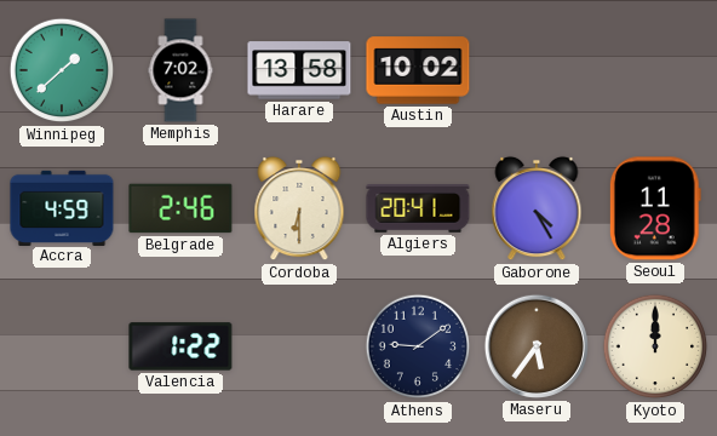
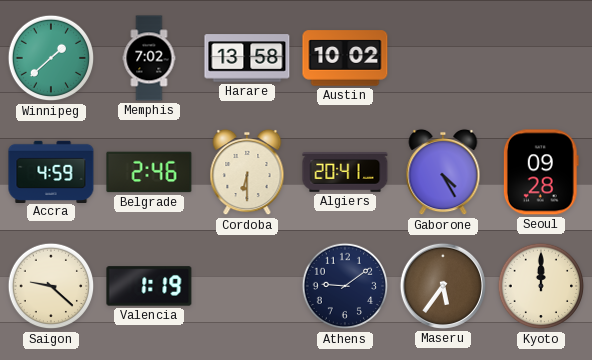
Seoul: 11:28 -> 09:28
Saigon: none -> 9:22
Valencia: 1:22 -> 1:19
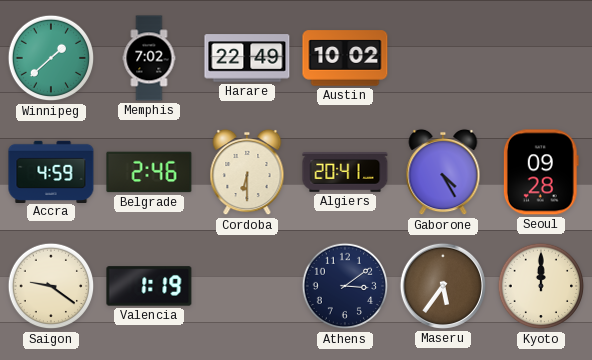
Harare: 13:58 -> 22:49
Saigon: 9:22 -> 9:21
Athens: 9:09 -> 3:09
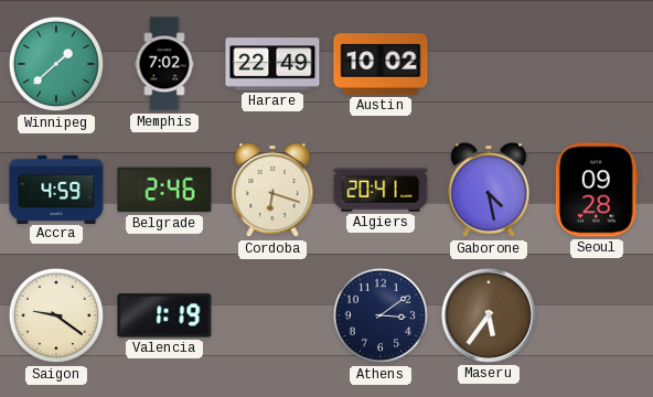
Cordoba: 6:30 -> 6:18
Gaborone: 4:25 -> 4:28
Kyoto: 12:00 -> none
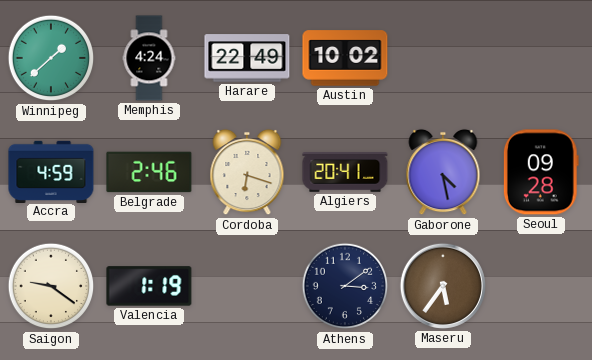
Memphis: 7:02 -> 4:24
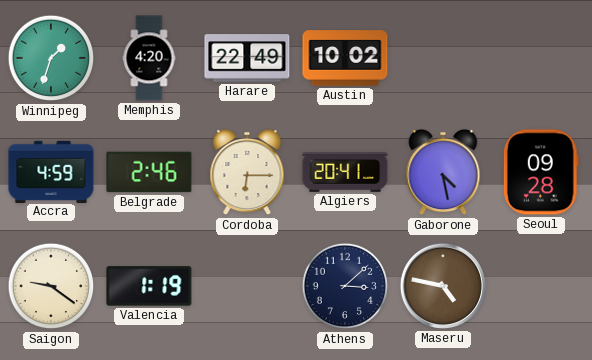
Winnipeg: 1:38 -> 1:33
Memphis: 4:24 -> 4:20
Cordoba: 6:18 -> 6:15
Athens: 3:09 -> 3:08
Maseru: 5:36 -> 4:47
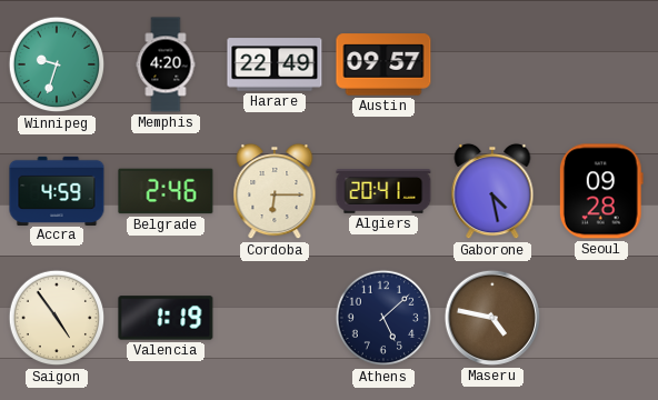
Winnipeg: 1:33 -> 9:33
Austin: 10:02 -> 09:57
Saigon: 9:21 -> 4:54
Athens: 3:08 -> 5:08
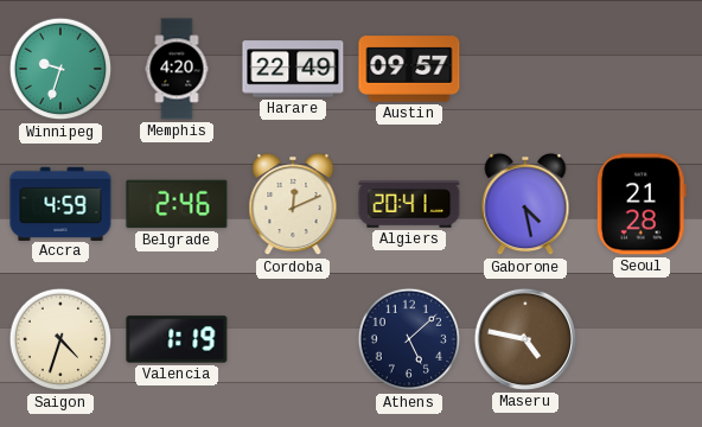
Cordoba: 6:15 -> 12:11
Seoul: 09:28 -> 21:28
Saigon: 4:54 -> 4:33
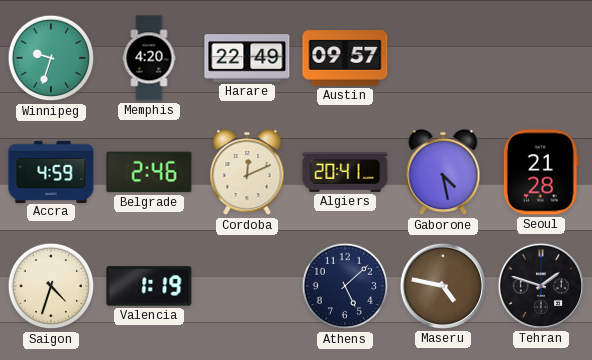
Tehran: none -> 1:48
